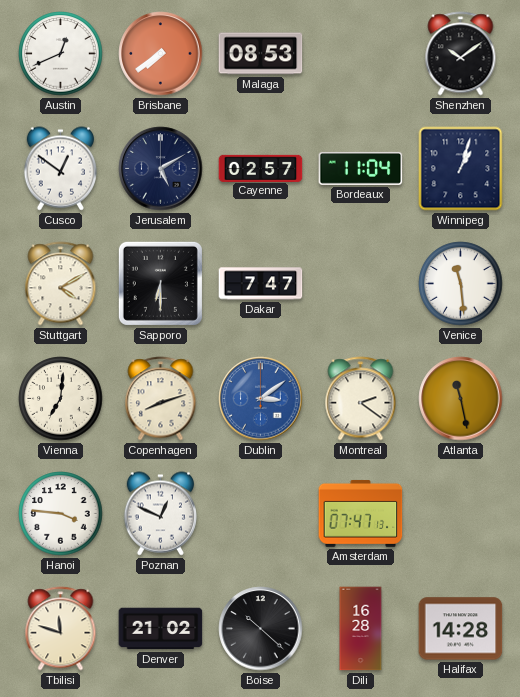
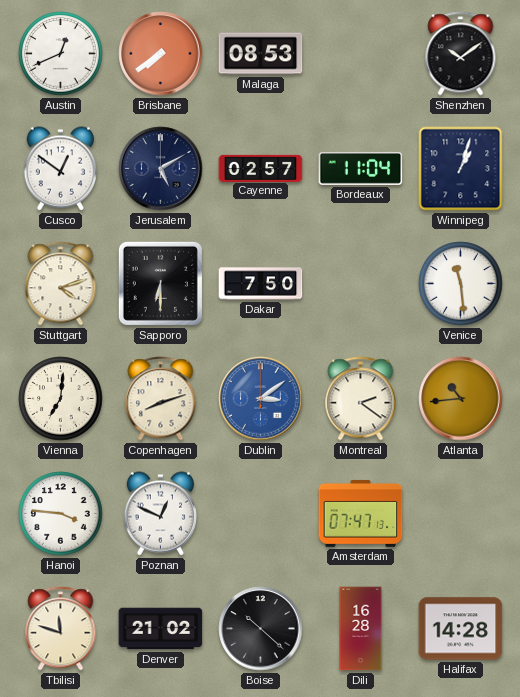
Stuttgart: 4:10 -> 4:12
Dakar: 7:47 -> 7:50
Atlanta: 11:28 -> 10:44
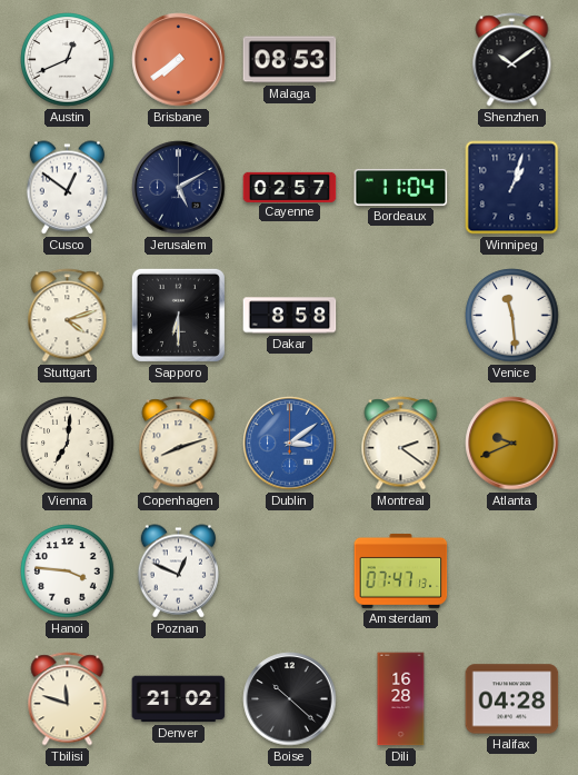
Dakar: 7:50 -> 8:58
Atlanta: 10:44 -> 9:41
Halifax: 14:28 -> 04:28
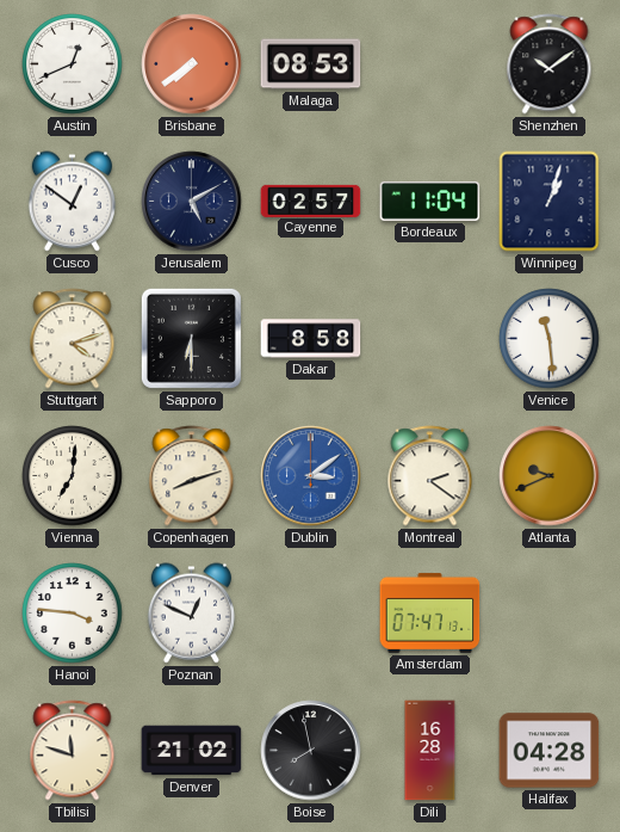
Boise: 10:22 -> 7:58
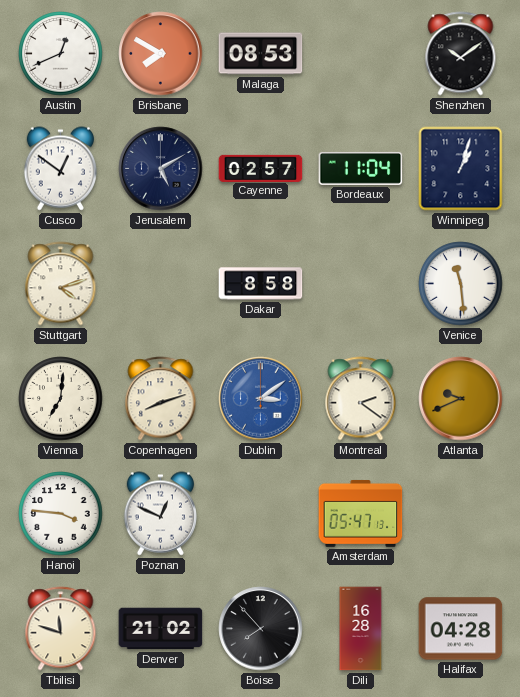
Brisbane: 7:39 -> 7:50
Sapporo: 6:30 -> none
Amsterdam: 07:47 -> 05:47
Boise: 7:58 -> 7:53
